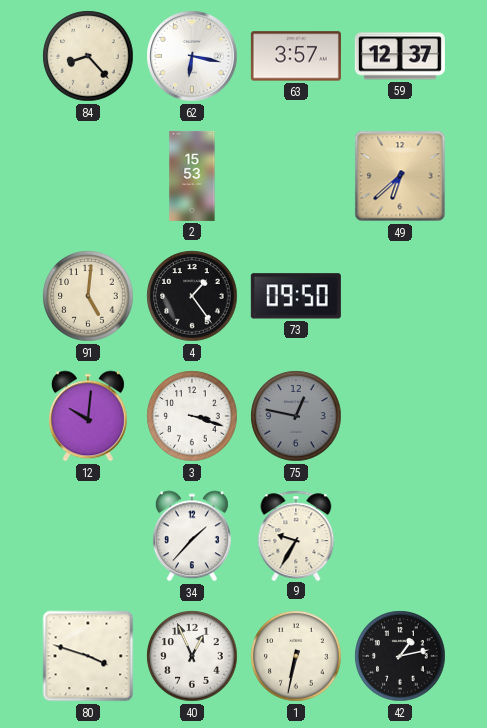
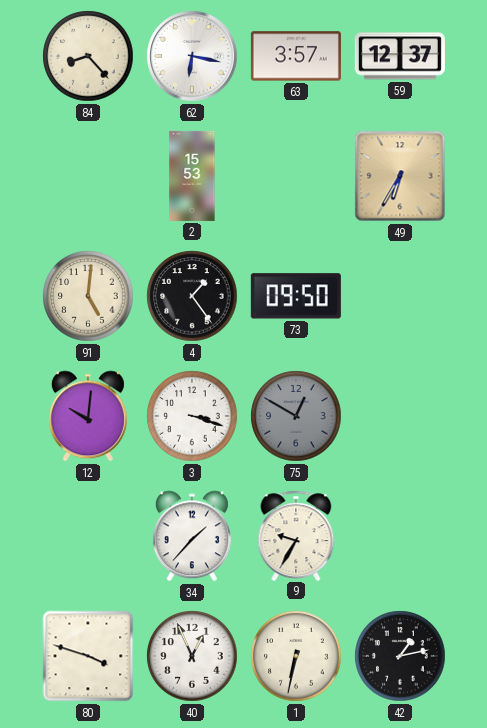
49: 6:38 -> 6:35
75: 12:47 -> 12:50
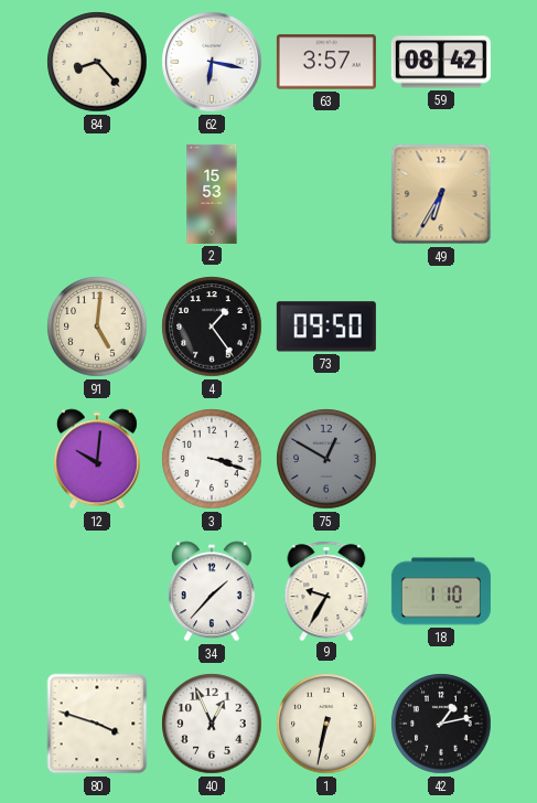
59: 12:37 -> 08:42
18: none -> 1:10
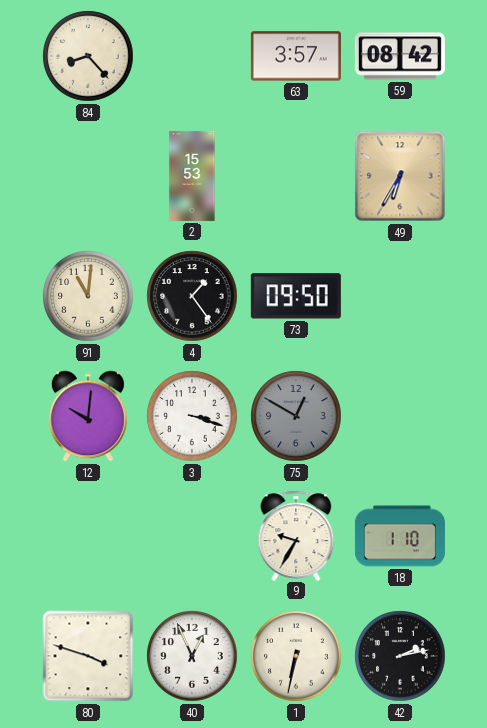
62: 6:17 -> none
91: 5:01 -> 11:01
34: 1:37 -> none
42: 1:13 -> 2:13
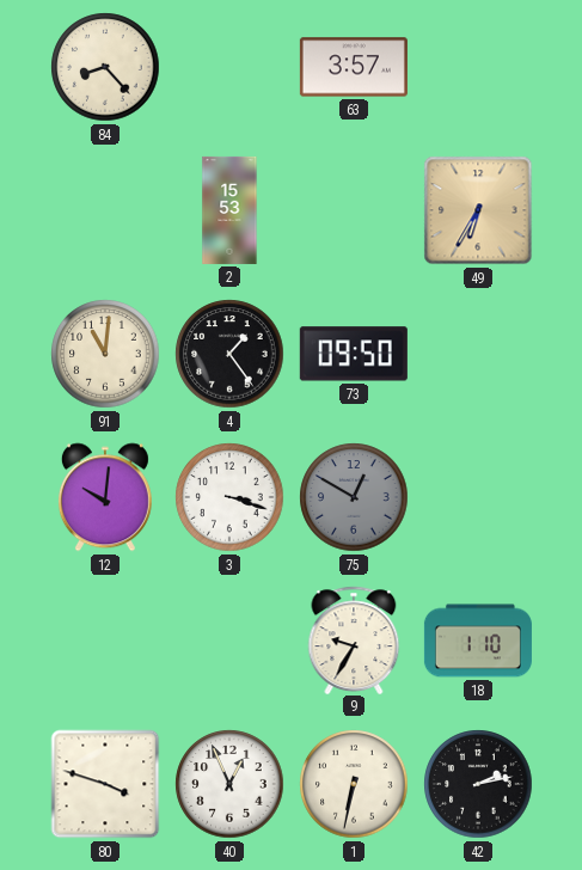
59: 08:42 -> none
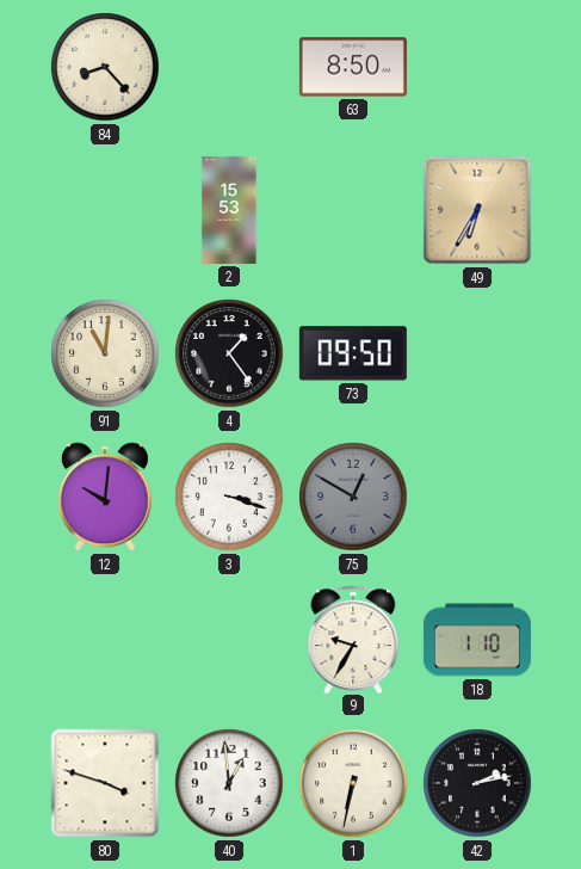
63: 3:57 -> 8:50
40: 12:56 -> 12:59
